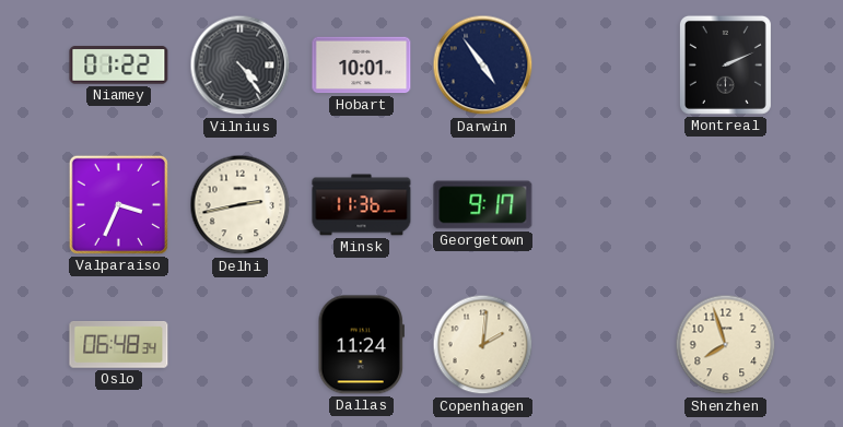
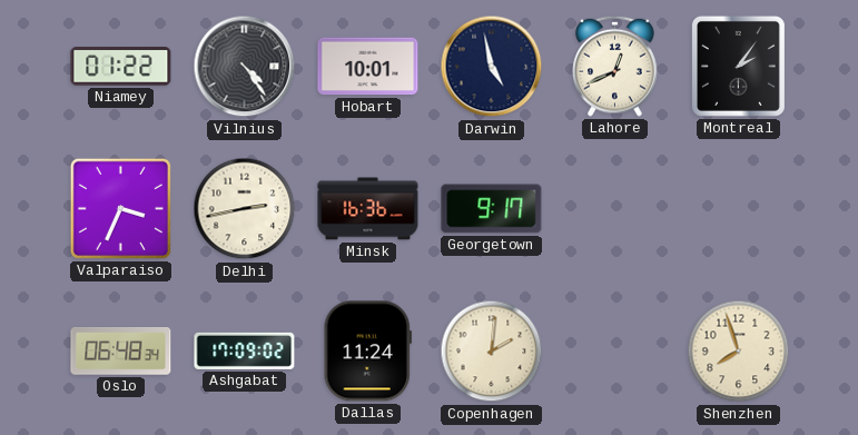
Darwin: 4:54 -> 4:58
Lahore: none -> 12:41
Montreal: 2:11 -> 2:06
Minsk: 11:36 -> 16:36
Ashgabat: none -> 17:09
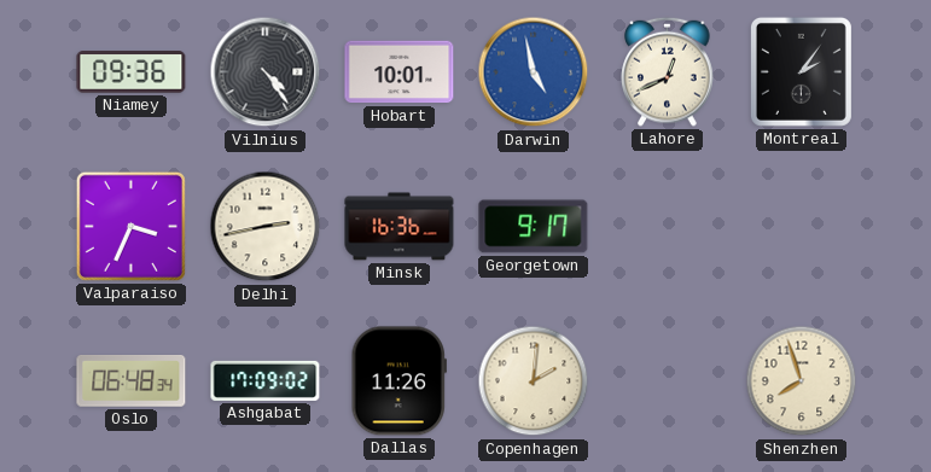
Niamey: 01:22 -> 09:36
Darwin dial: navy -> blue
Dallas: 11:24 -> 11:26
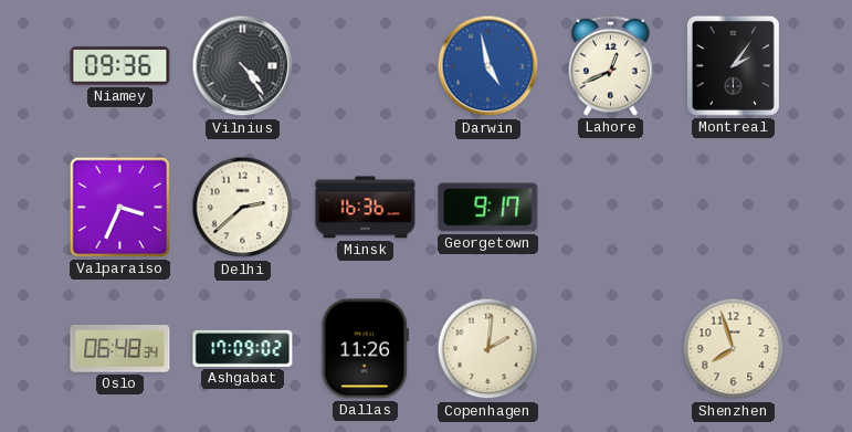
Hobart: 10:01 -> none
Delhi: 2:43 -> 2:38
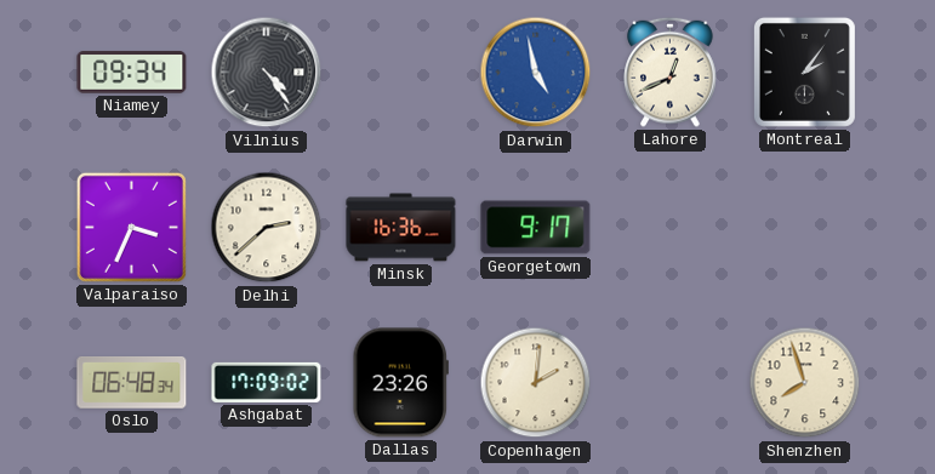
Niamey: 09:36 -> 09:34
Dallas: 11:26 -> 23:26
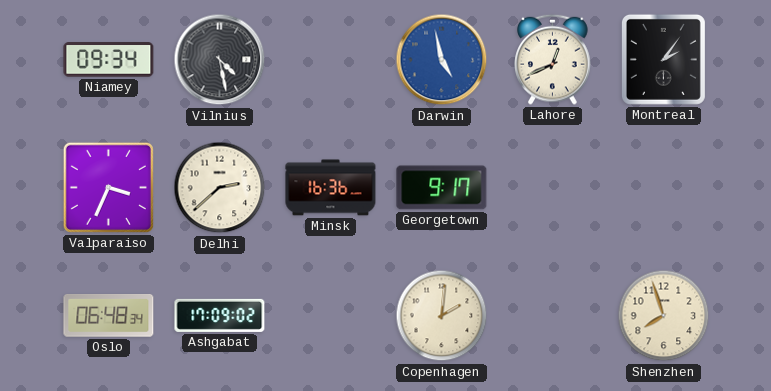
Vilnius: 4:24 -> 4:28
Dallas: 23:26 -> none
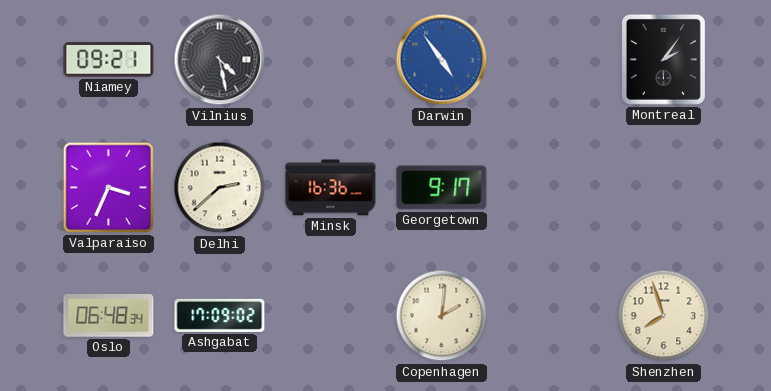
Niamey: 09:34 -> 09:21
Darwin: 4:58 -> 4:54
Lahore: 12:41 -> none
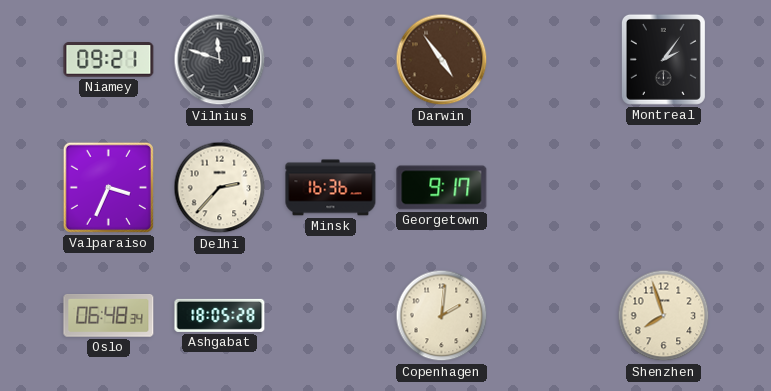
Vilnius: 4:28 -> 11:48
Darwin dial: blue -> brown
Delhi: 2:38 -> 2:37
Ashgabat: 17:09 -> 18:05
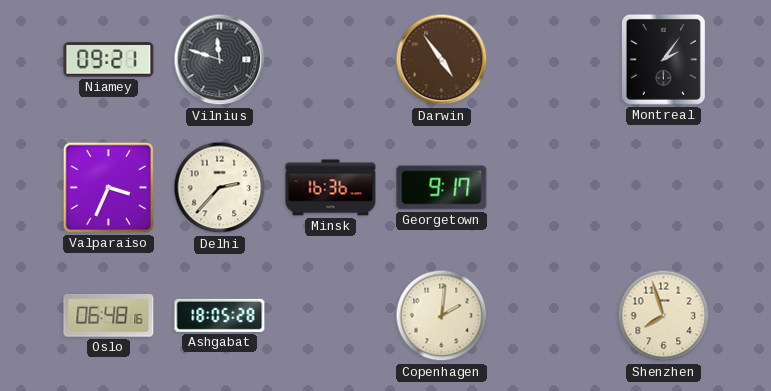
Oslo: 06:48:34 -> 06:48:16
